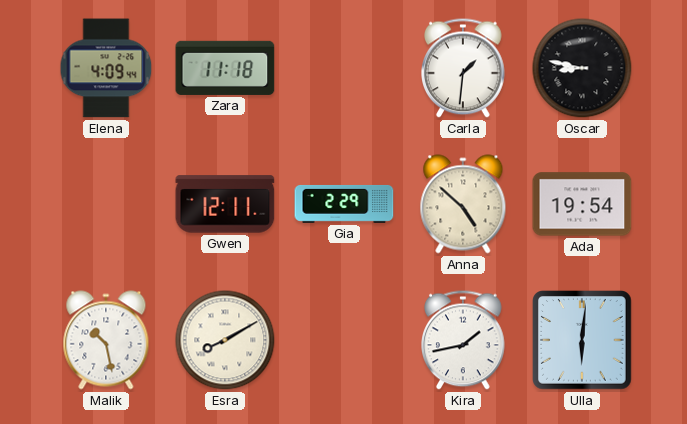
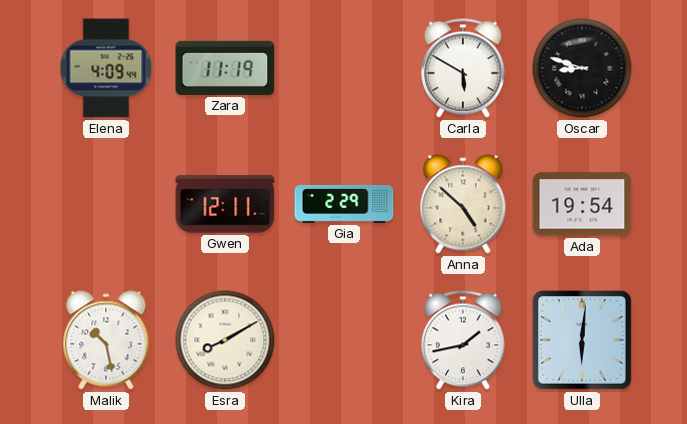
Zara: 11:18 -> 11:19
Carla: 1:31 -> 5:50
Oscar: 8:47 -> 8:48
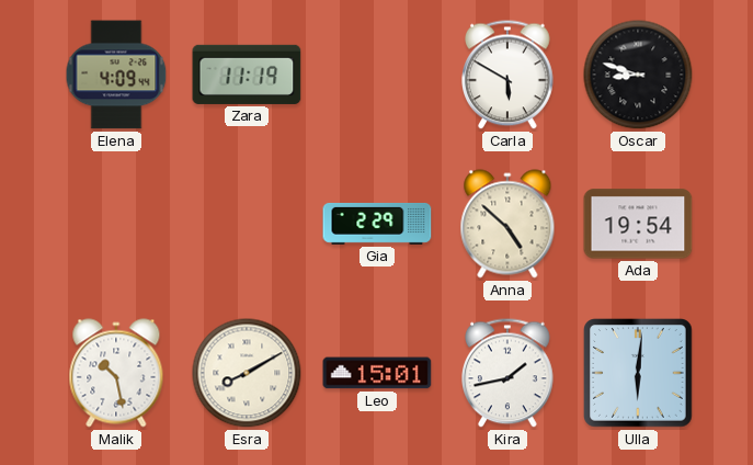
Gwen: 12:11 -> none
Leo: none -> 15:01
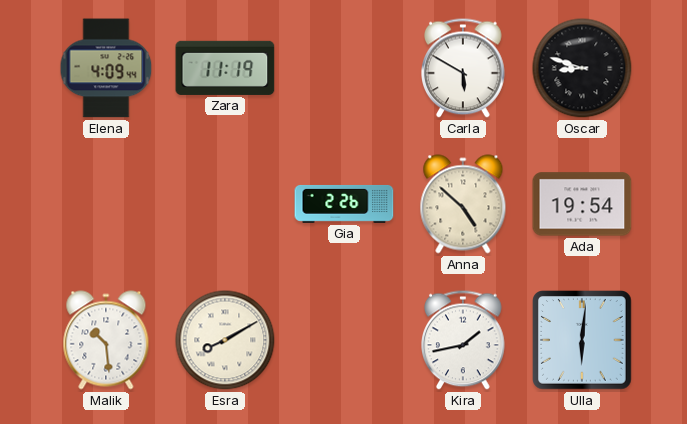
Gia: 2:29 -> 2:26
Malik: 10:28 -> 10:29
Leo: 15:01 -> none
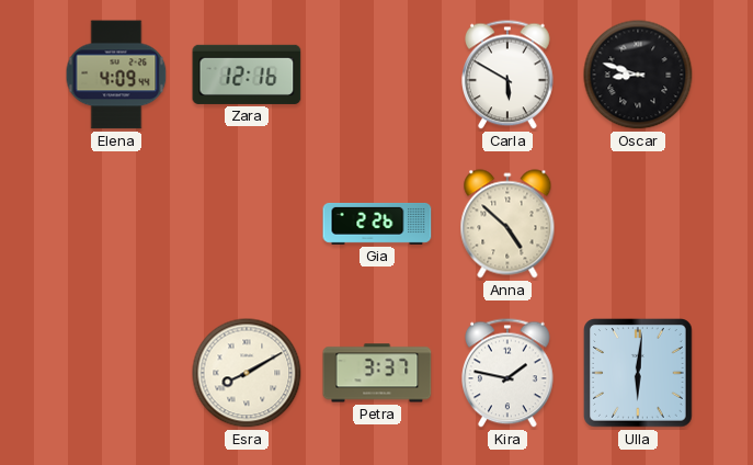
Zara: 11:19 -> 12:16
Ada: 19:54 -> none
Malik: 10:29 -> none
Petra: none -> 3:37
Kira: 1:43 -> 1:47
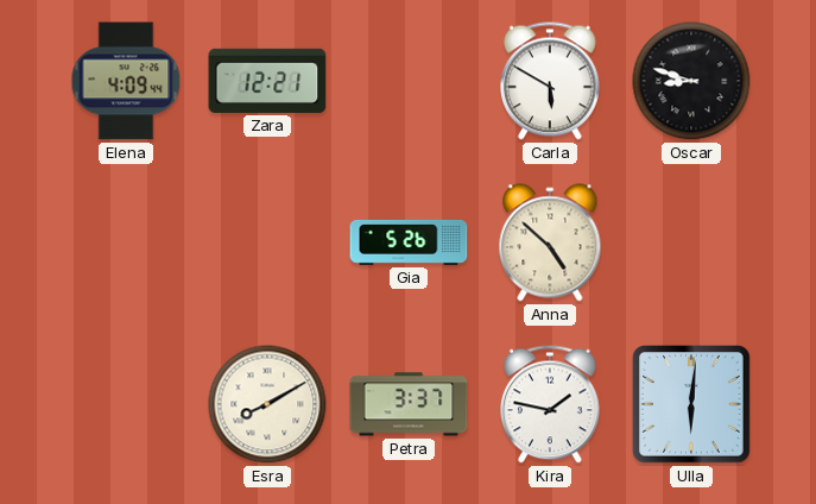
Zara: 12:16 -> 12:21
Gia: 2:26 -> 5:26
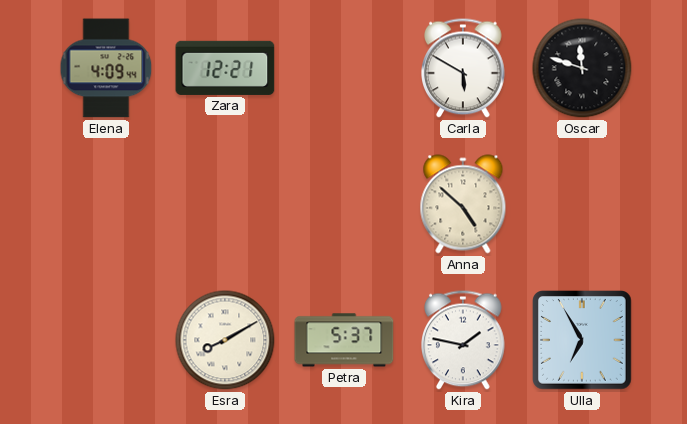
Oscar: 8:48 -> 11:48
Gia: 5:26 -> none
Petra: 3:37 -> 5:37
Ulla: 6:01 -> 6:55
